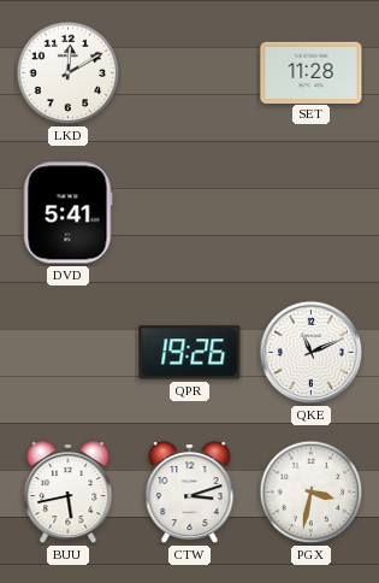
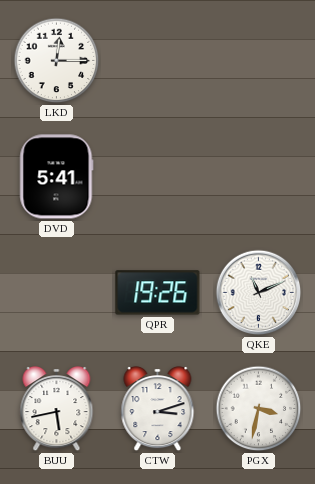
LKD: 12:10 -> 12:15
SET: 11:28 -> none
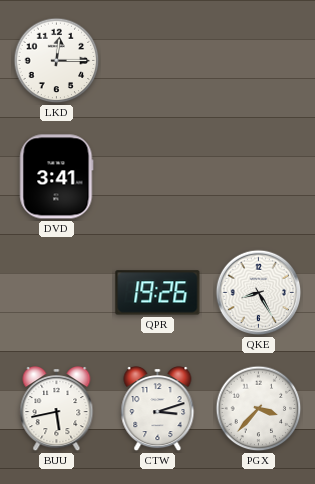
DVD: 5:41 -> 3:41
QKE: 11:11 -> 8:25
PGX: 3:32 -> 3:37
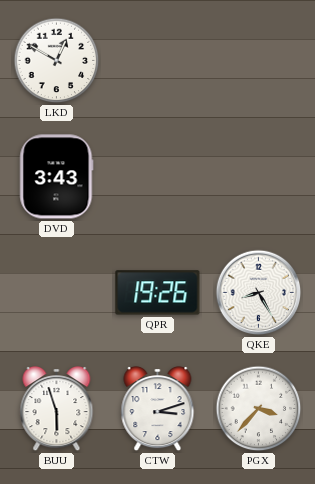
LKD: 12:15 -> 12:50
DVD: 3:41 -> 3:43
BUU: 5:43 -> 5:57
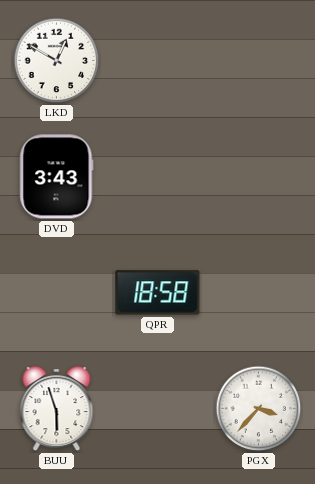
QPR: 19:26 -> 18:58
QKE: 8:25 -> none
CTW: 3:12 -> none
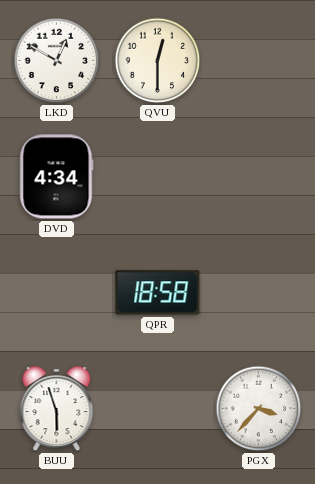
QVU: none -> 12:30
DVD: 3:43 -> 4:34
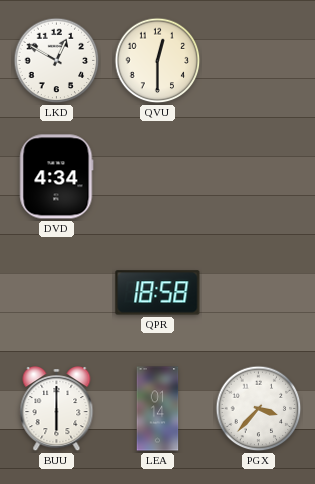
BUU: 5:57 -> 6:00
LEA: none -> 01:14
